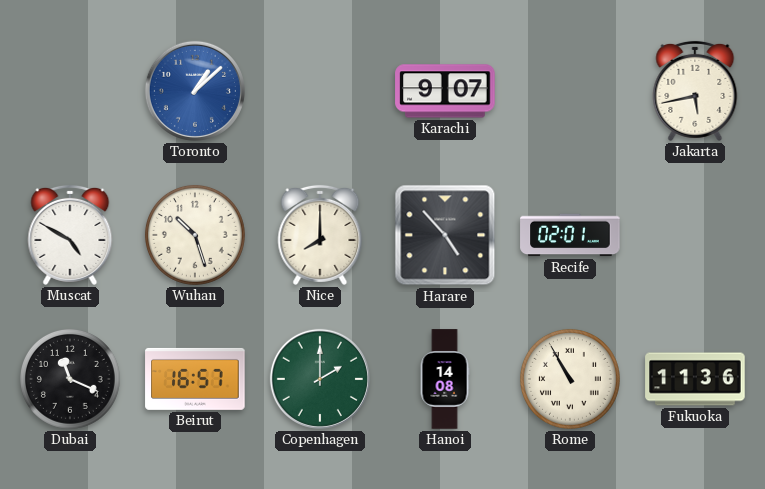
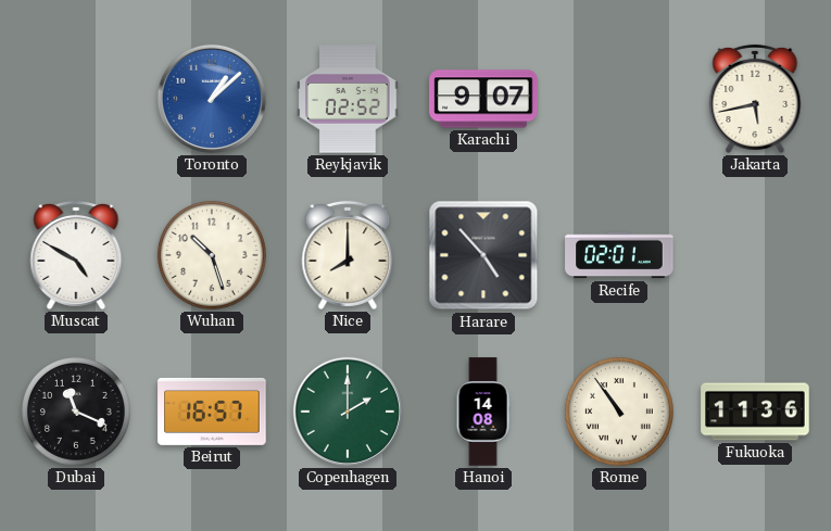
Reykjavik: none -> 02:52
Rome: 10:55 -> 10:54
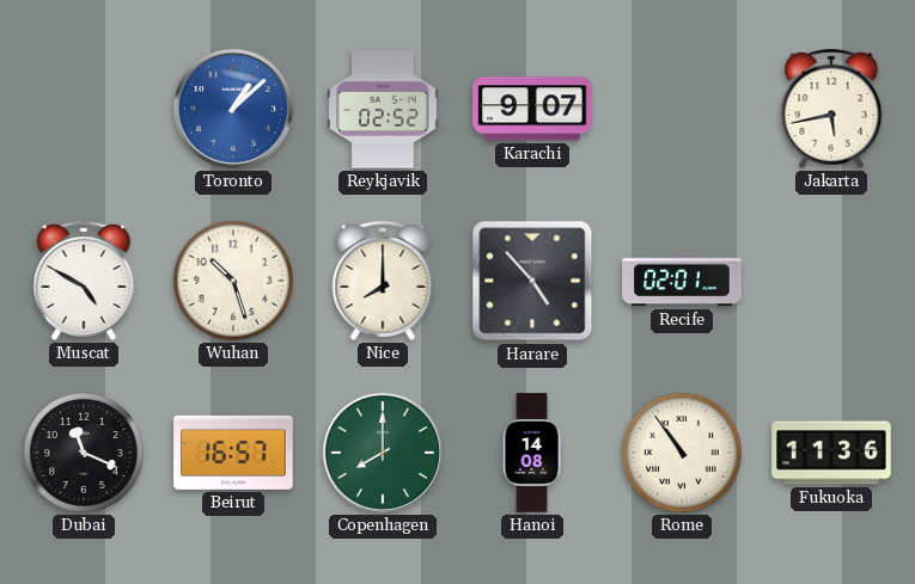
Copenhagen: 2:00 -> 8:00
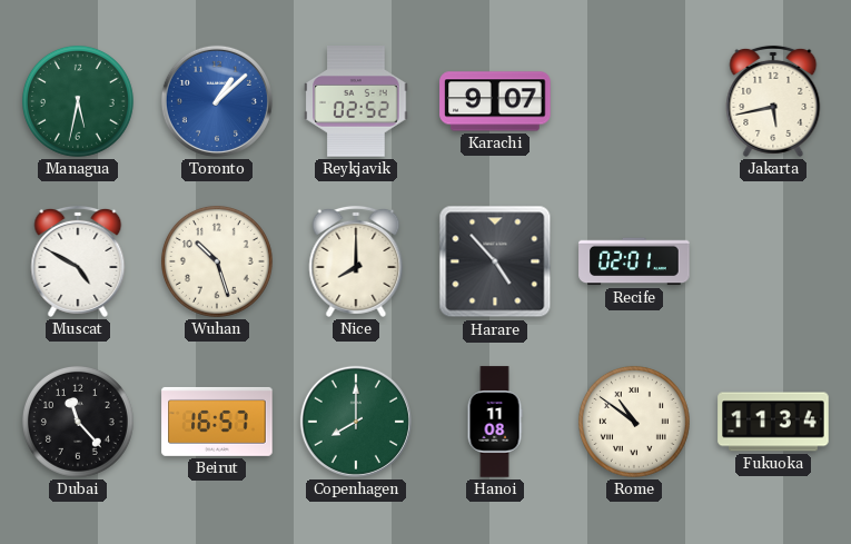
Managua: none -> 5:32
Dubai: 11:19 -> 11:23
Hanoi: 14:08 -> 11:08
Rome: 10:54 -> 10:51
Fukuoka: 11:36 -> 11:34
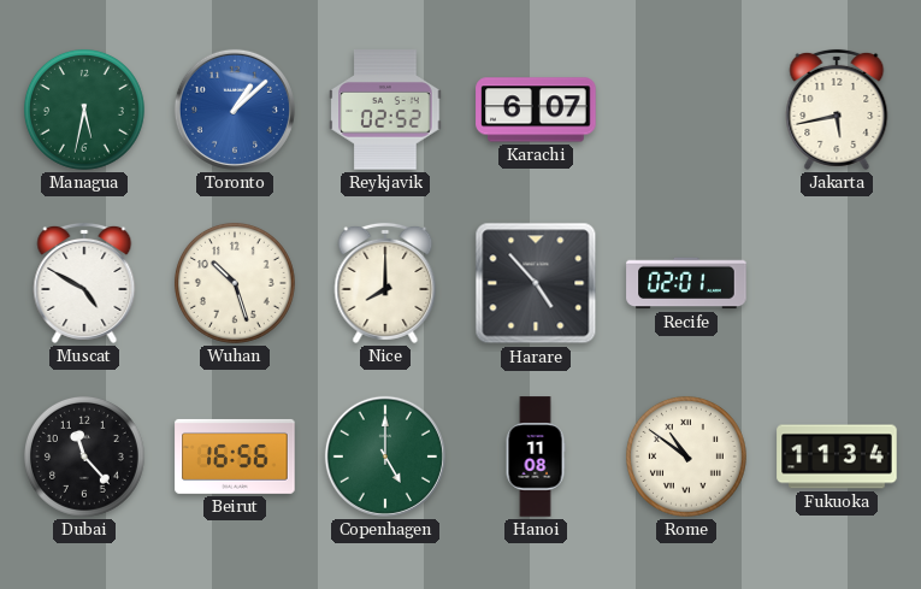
Karachi: 9:07 -> 6:07
Beirut: 16:57 -> 16:56
Copenhagen: 8:00 -> 5:00
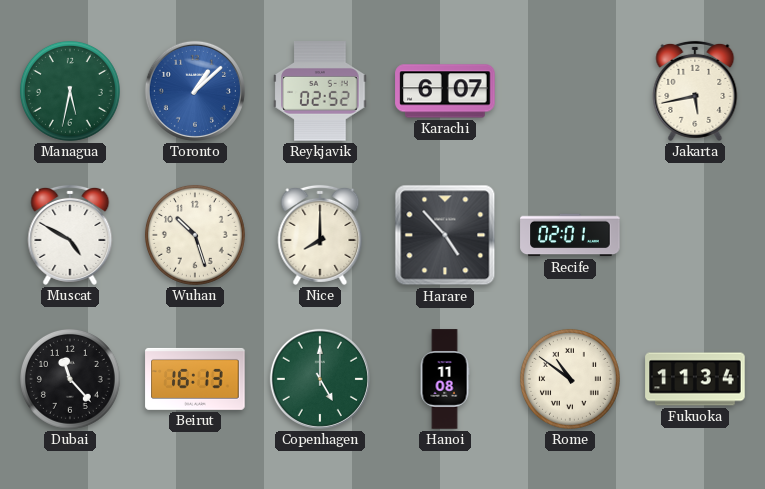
Beirut: 16:56 -> 16:13
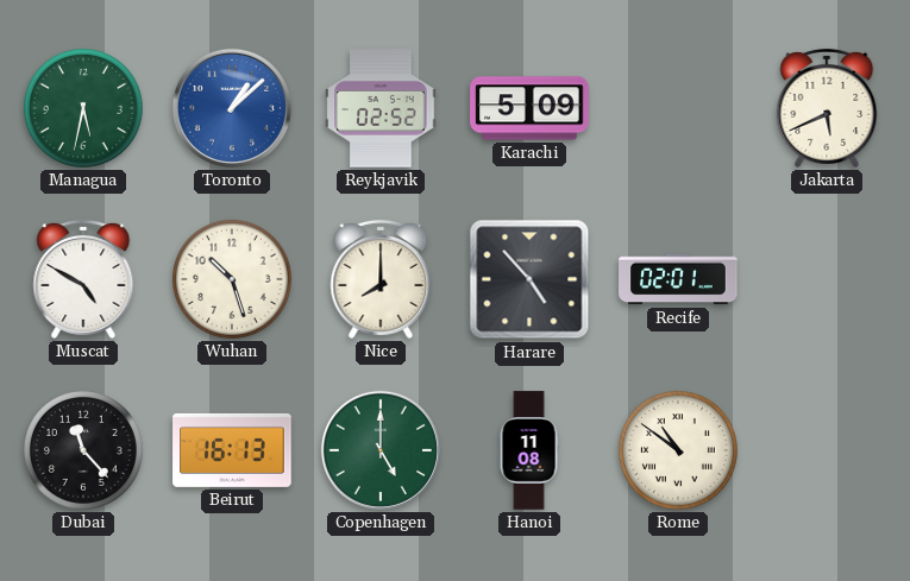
Karachi: 6:07 -> 5:09
Jakarta: 5:43 -> 5:41
Fukuoka: 11:34 -> none
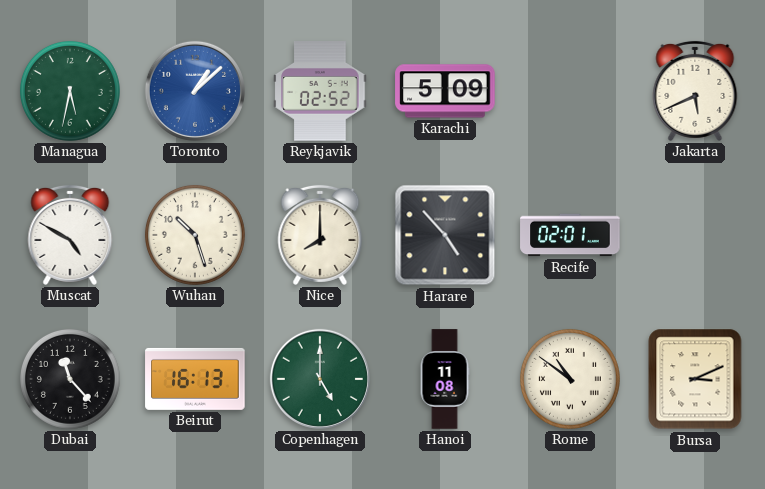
Bursa: none -> 3:11
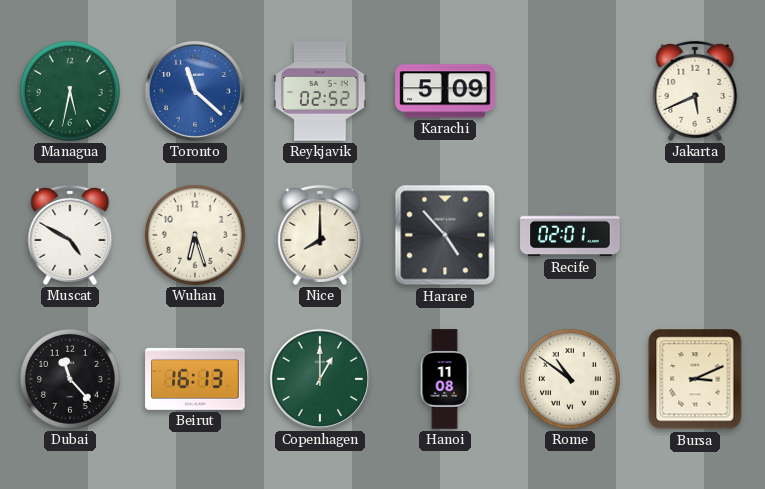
Toronto: 1:08 -> 11:22
Wuhan: 10:27 -> 6:27
Copenhagen: 5:00 -> 1:00
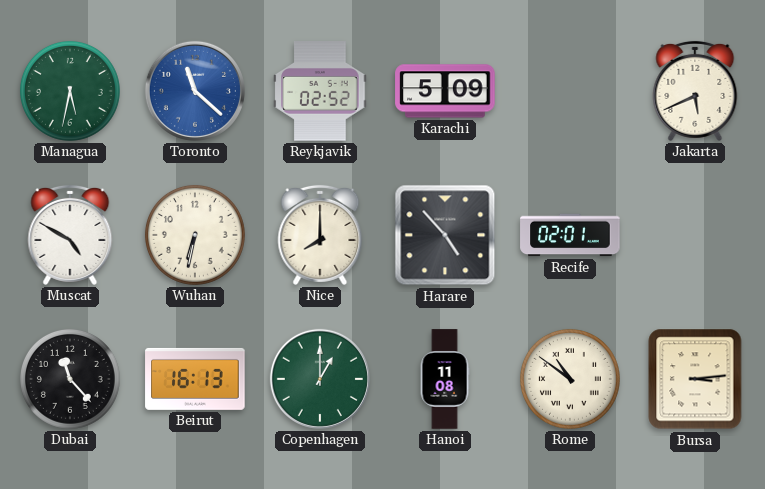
Wuhan: 6:27 -> 6:32
Bursa: 3:11 -> 3:14
